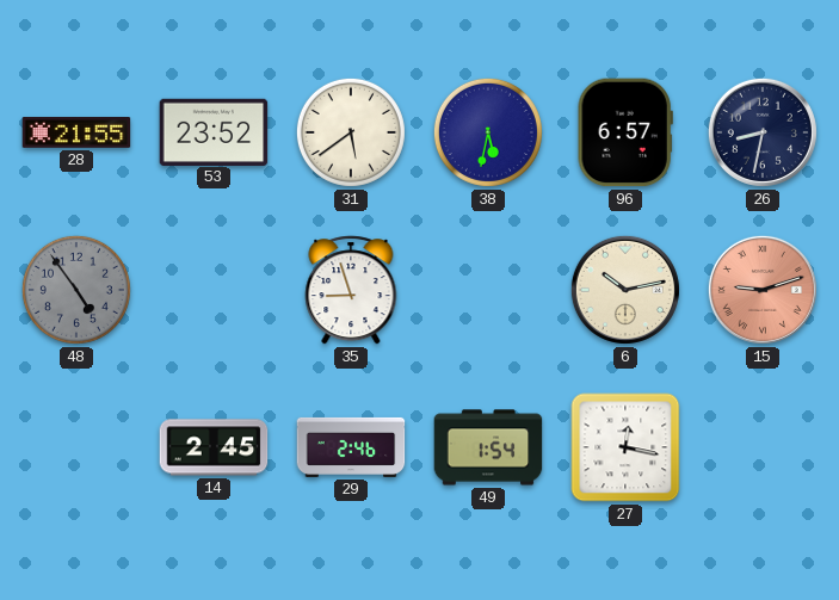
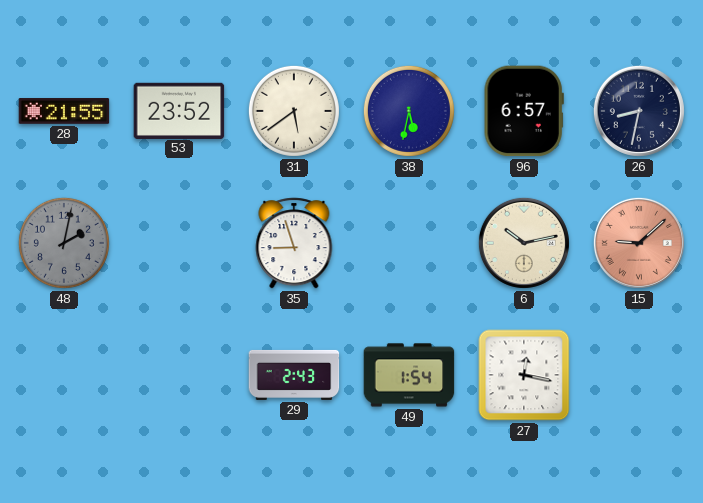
48: 4:54 -> 2:02
15: 9:12 -> 9:08
14: 2:45 -> none
29: 2:46 -> 2:43
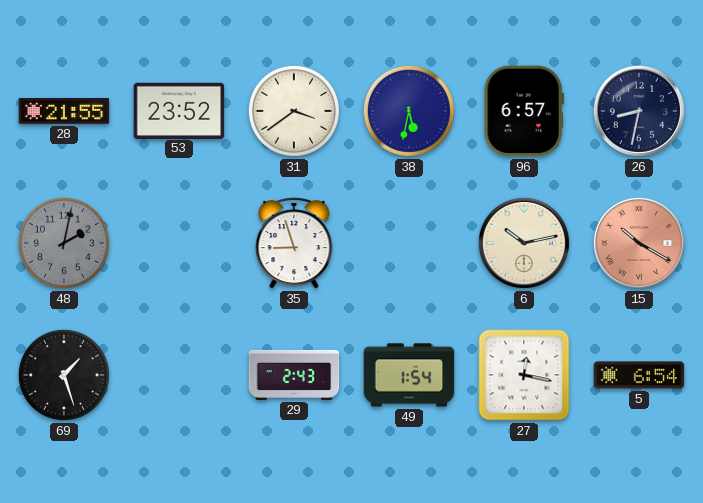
31: 5:39 -> 3:39
15: 9:08 -> 10:20
69: none -> 1:27
5: none -> 6:54
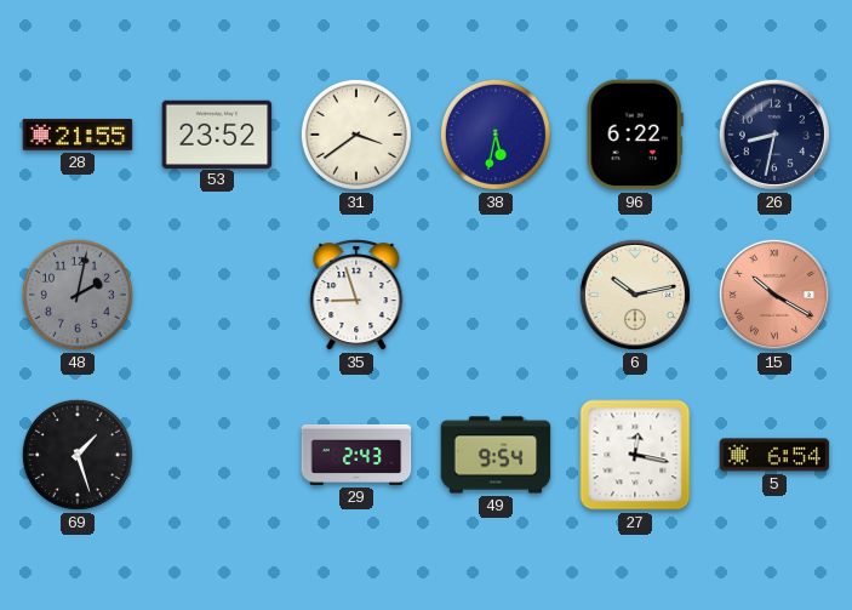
96: 6:57 -> 6:22
49: 1:54 -> 9:54
